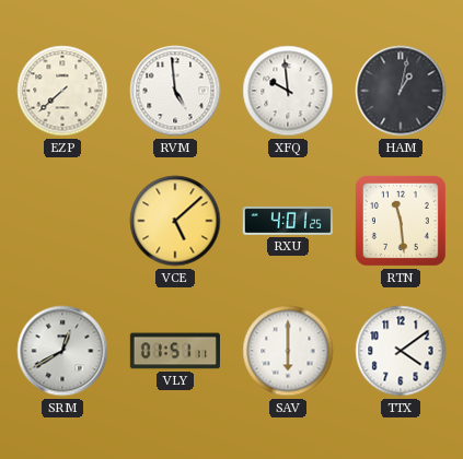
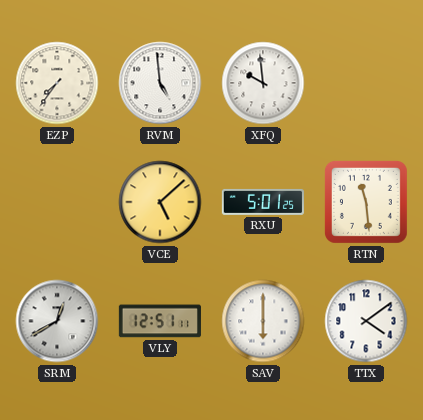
EZP: 7:38 -> 7:36
HAM: 1:02 -> none
RXU: 4:01 -> 5:01
VLY: 01:51 -> 12:51
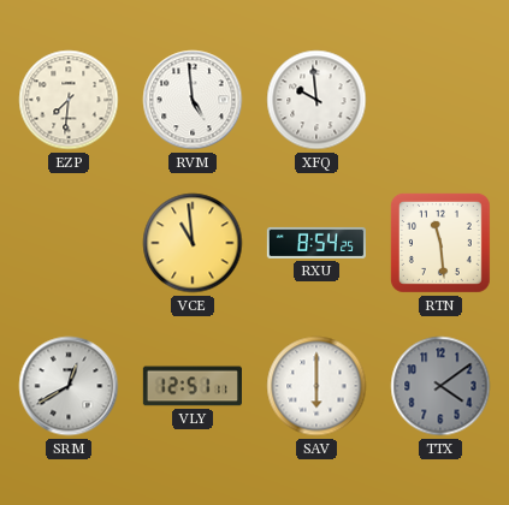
EZP: 7:36 -> 7:31
VCE: 5:08 -> 10:59
RXU: 5:01 -> 8:54
TTX dial: white -> grey
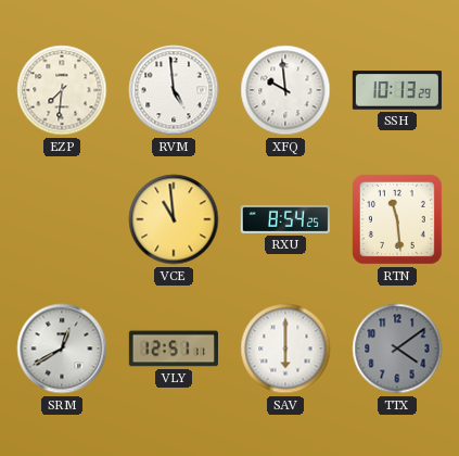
SSH: none -> 10:13
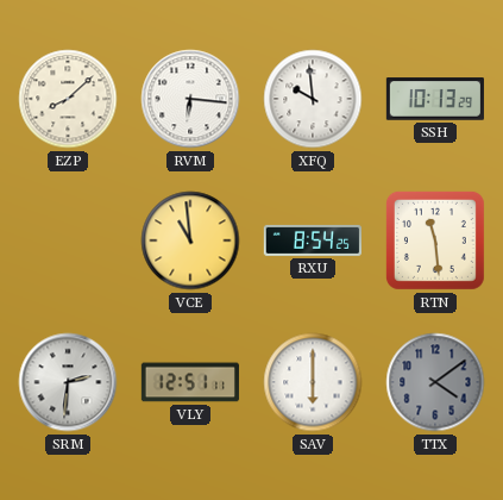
EZP: 7:31 -> 8:08
RVM: 4:59 -> 6:16
SRM: 12:40 -> 2:31
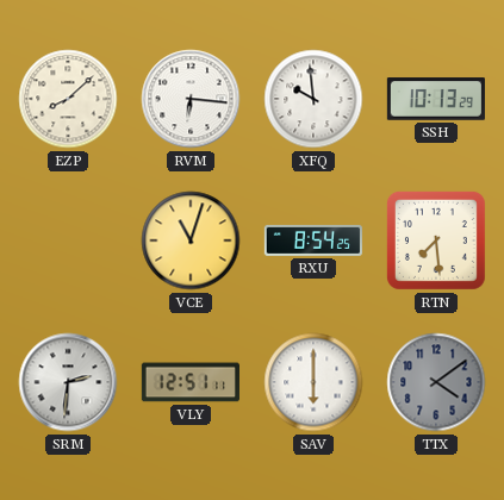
VCE: 10:59 -> 11:03
RTN: 11:29 -> 7:29
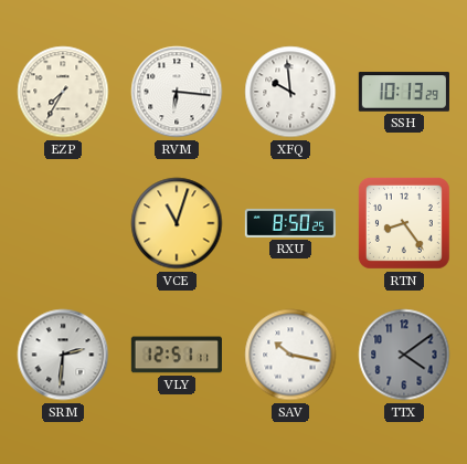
EZP: 8:08 -> 7:35
RXU: 8:54 -> 8:50
RTN: 7:29 -> 8:24
SAV: 6:00 -> 10:17
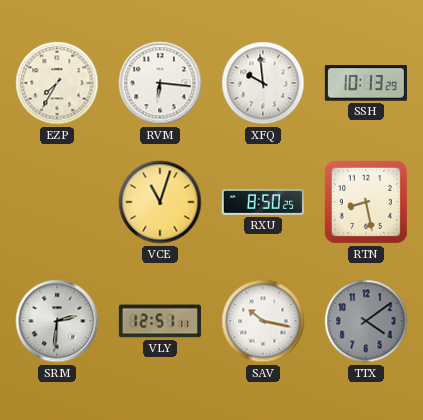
RTN: 8:24 -> 8:28
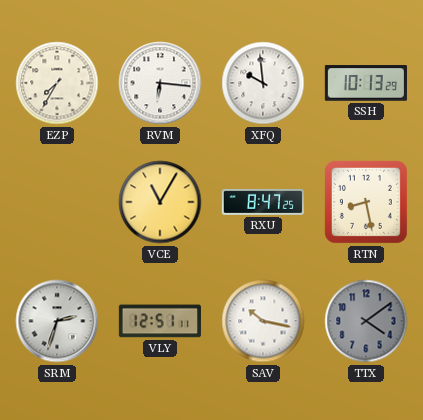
VCE: 11:03 -> 11:05
RXU: 8:50 -> 8:47
SRM: 2:31 -> 2:33
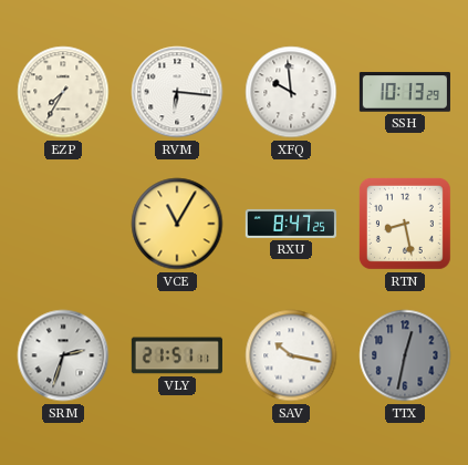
VLY: 12:51 -> 21:51
TTX: 4:09 -> 12:32
